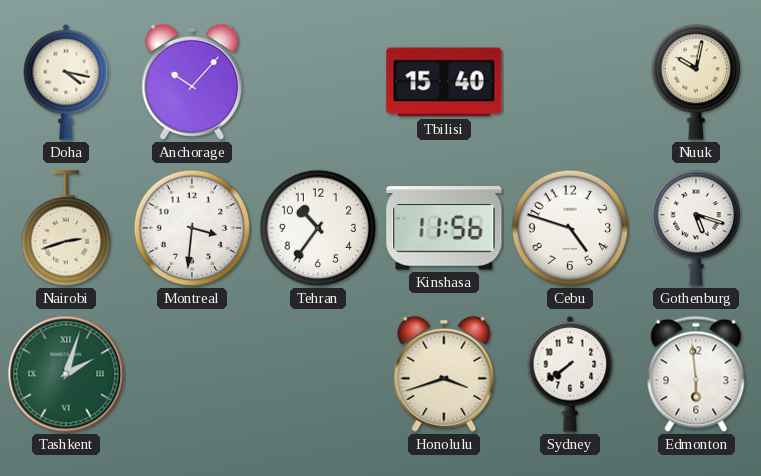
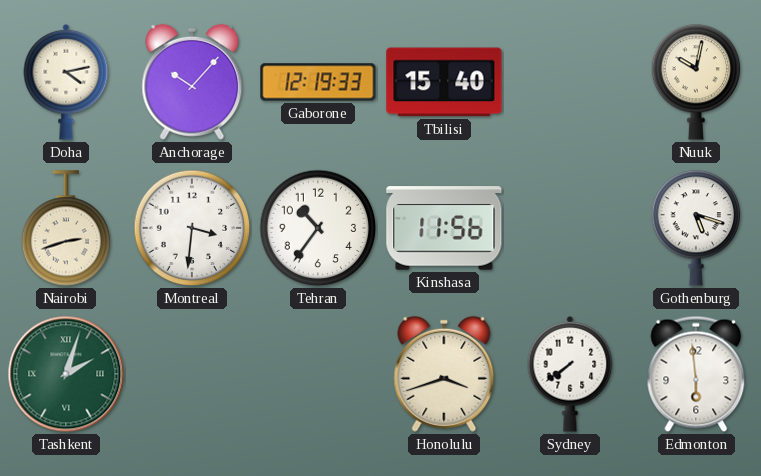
Doha: 4:17 -> 4:13
Gaborone: none -> 12:19
Cebu: 4:48 -> none
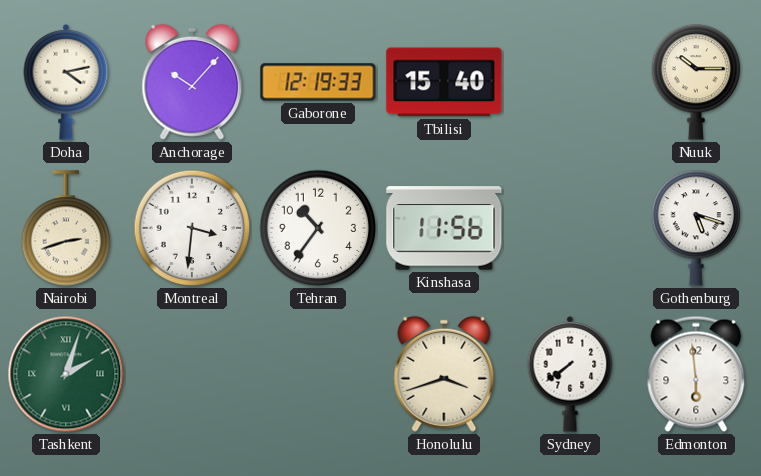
Nuuk: 10:02 -> 10:15
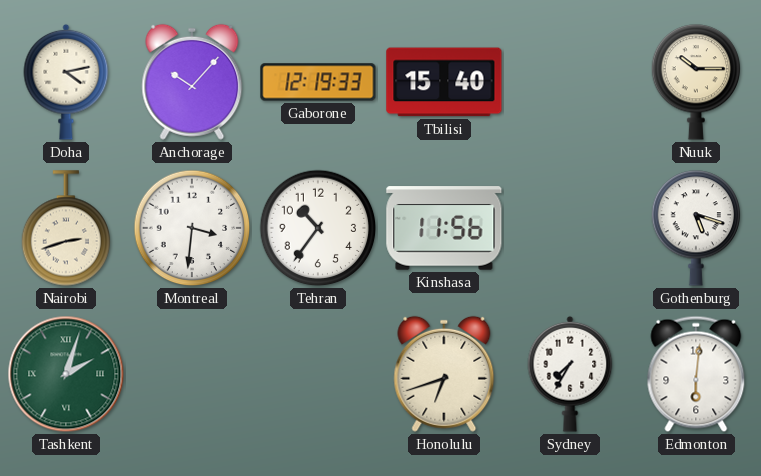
Honolulu: 3:42 -> 6:42
Sydney: 7:39 -> 7:35
Edmonton: 5:59 -> 6:01
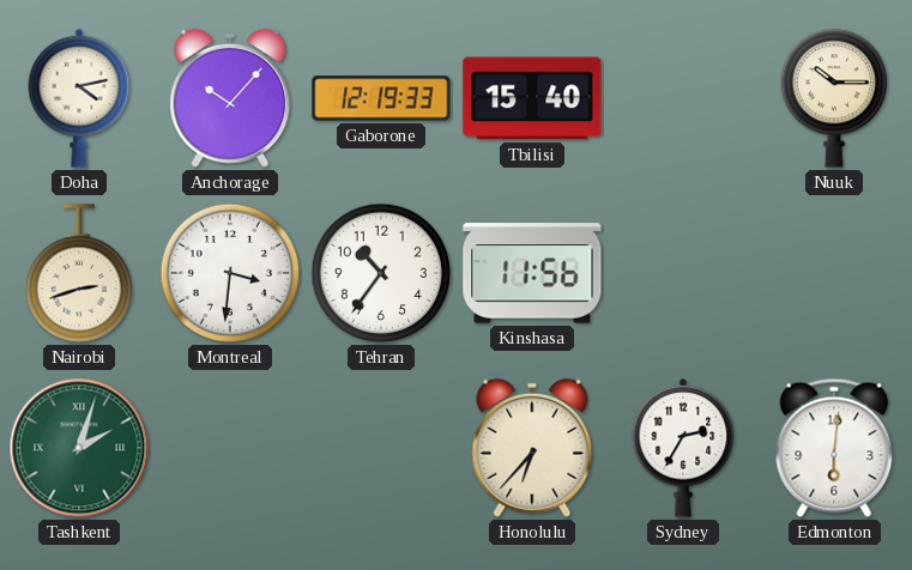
Gothenburg: 5:18 -> none
Honolulu: 6:42 -> 6:37
Sydney: 7:35 -> 2:35
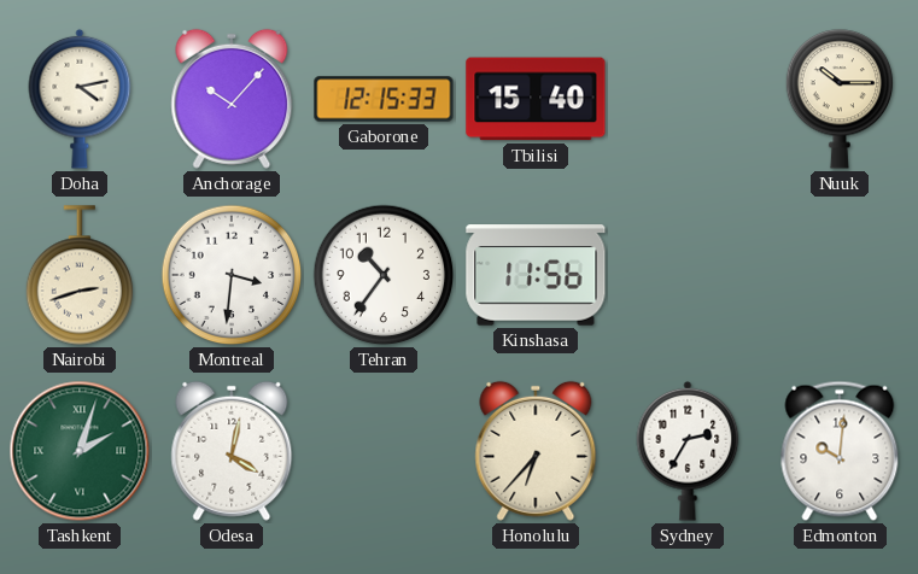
Gaborone: 12:19 -> 12:15
Odesa: none -> 4:02
Edmonton: 6:01 -> 10:01
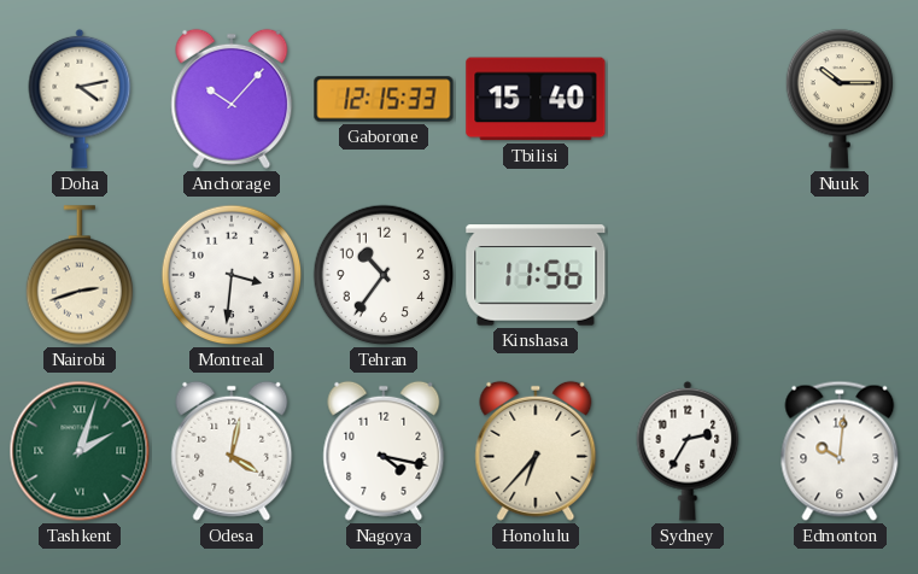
Nagoya: none -> 4:17
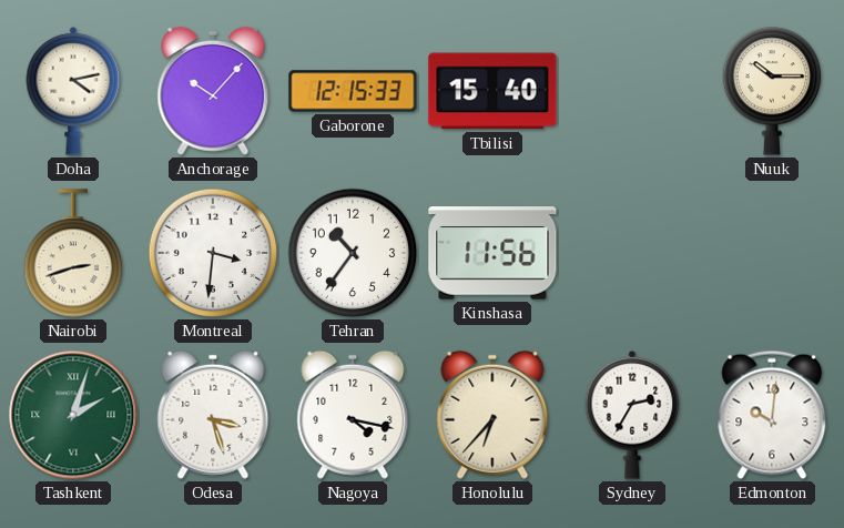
Odesa: 4:02 -> 3:27
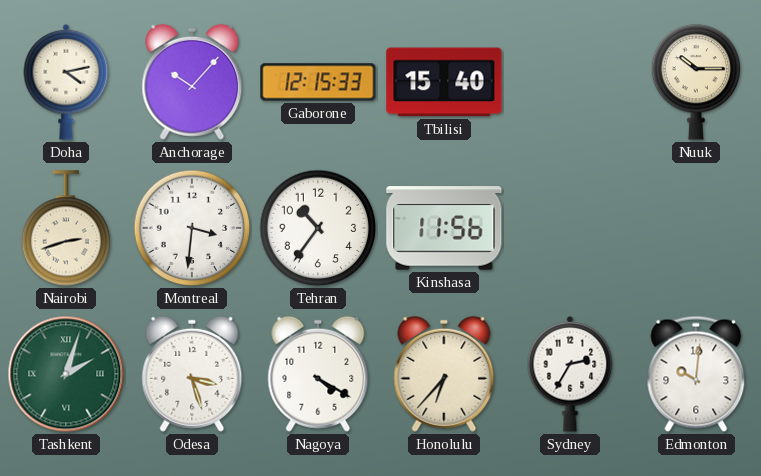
Nagoya: 4:17 -> 4:20
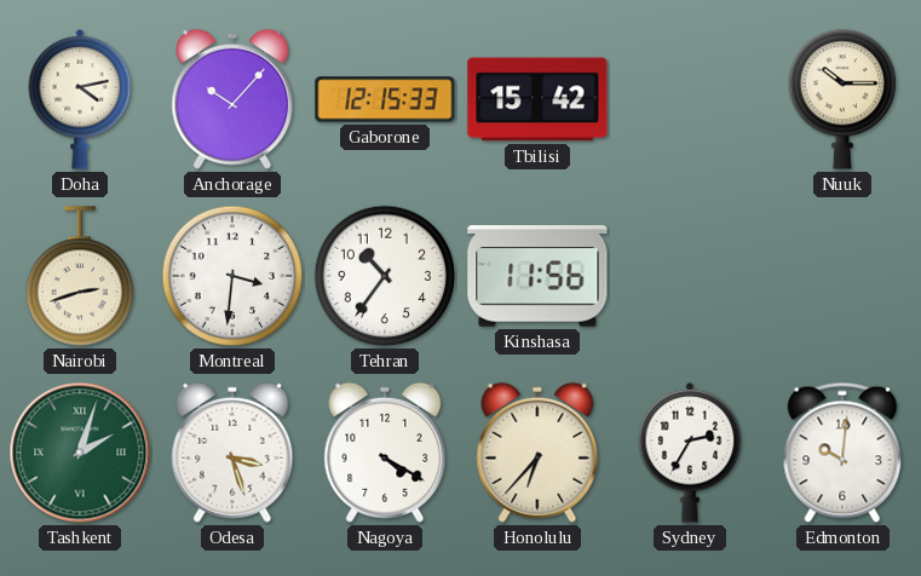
Tbilisi: 15:40 -> 15:42
